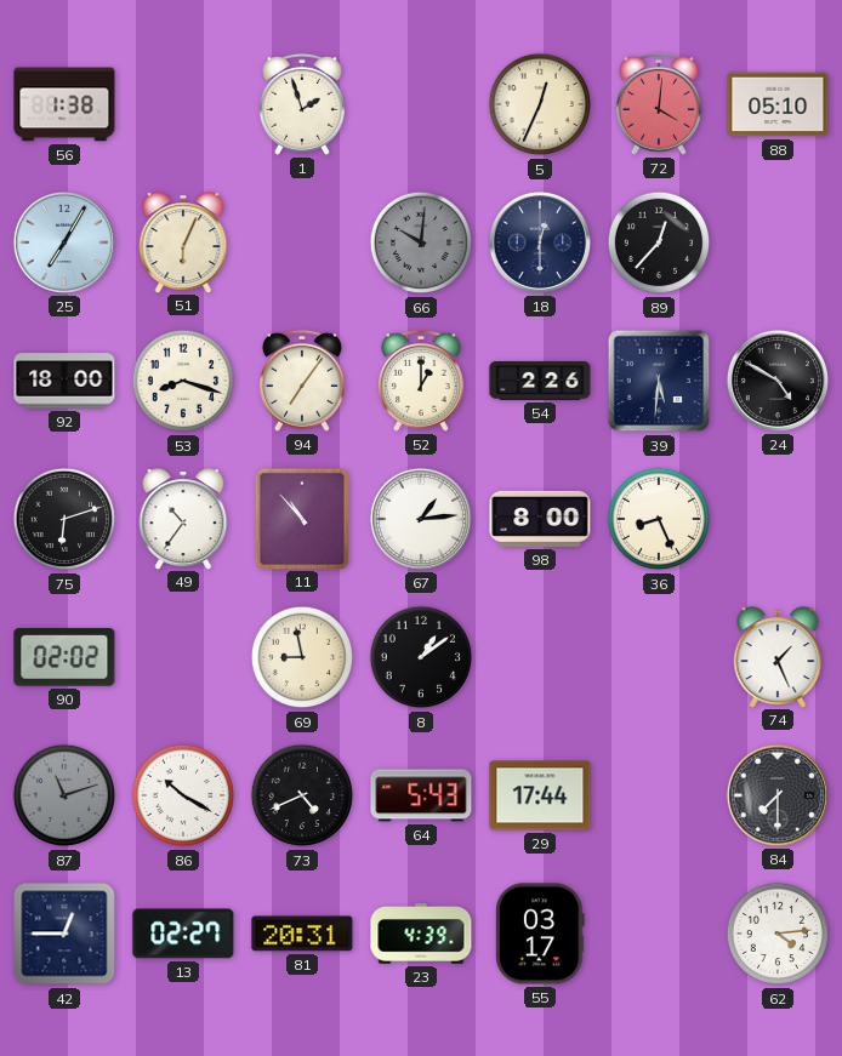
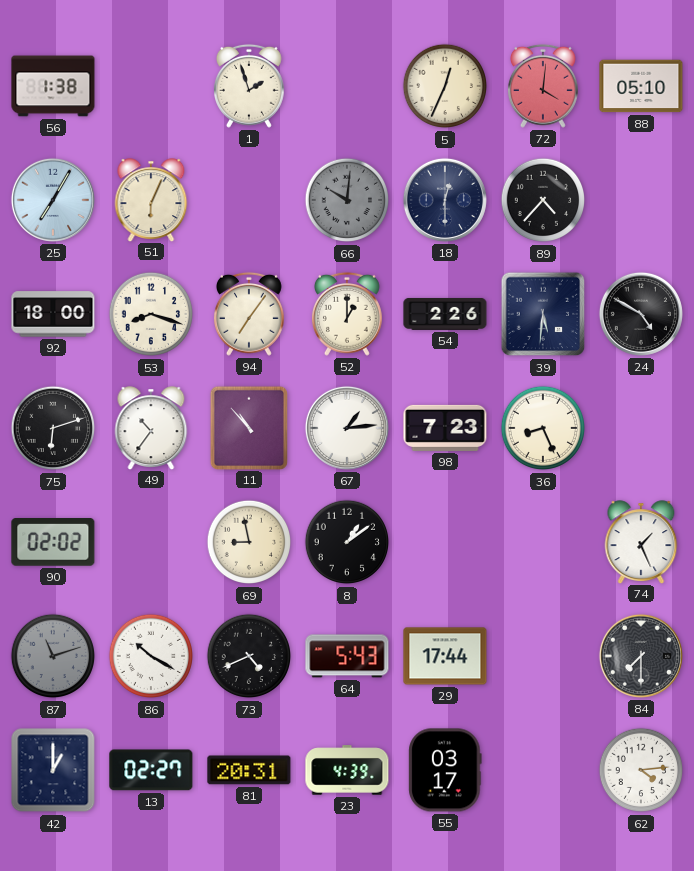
89: 12:37 -> 4:37
98: 8:00 -> 7:23
42: 12:45 -> 1:00
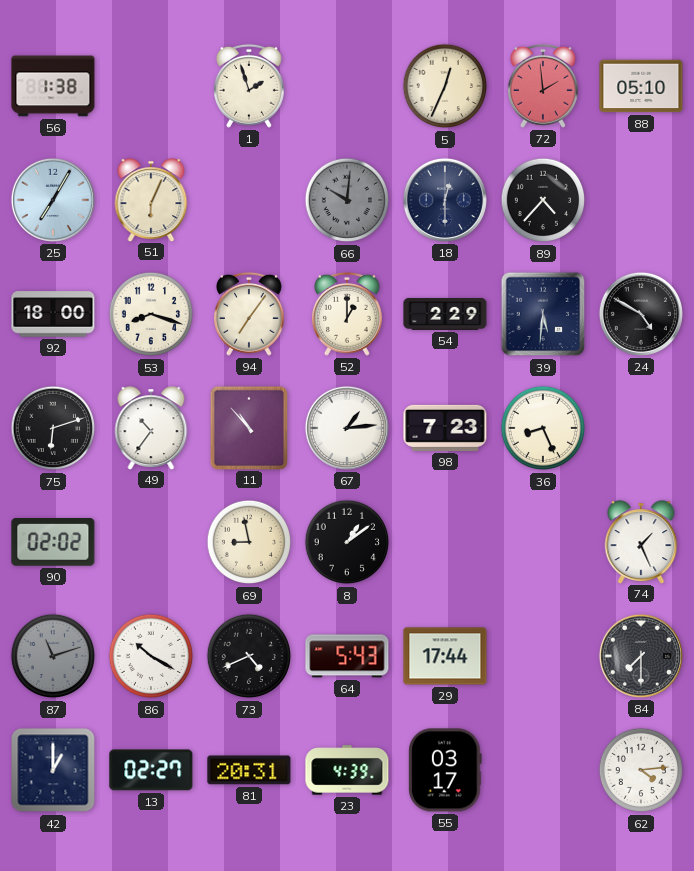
72: 4:01 -> 1:59
54: 2:26 -> 2:29
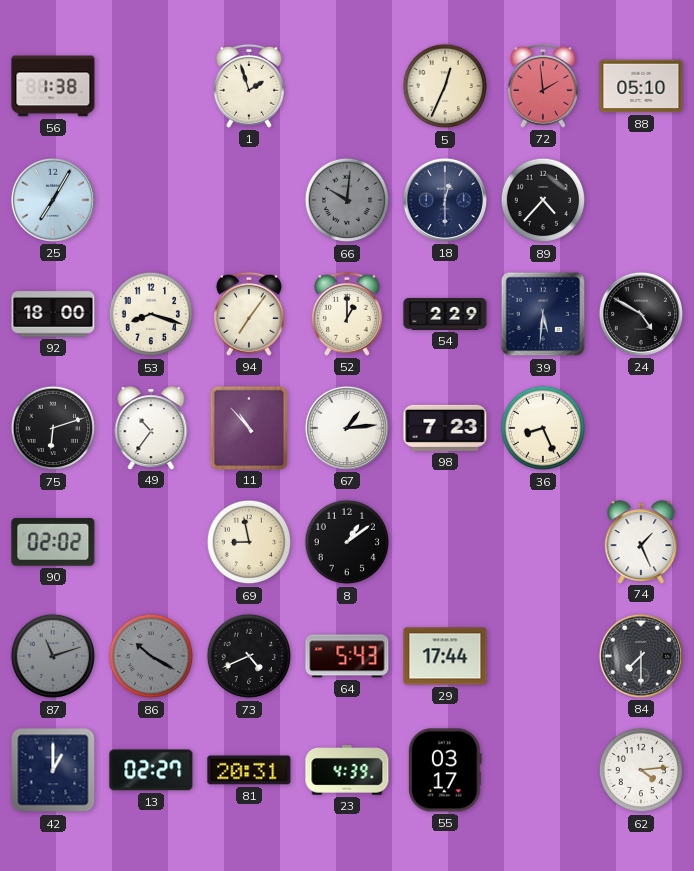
51: 6:04 -> none
86 dial: white -> grey
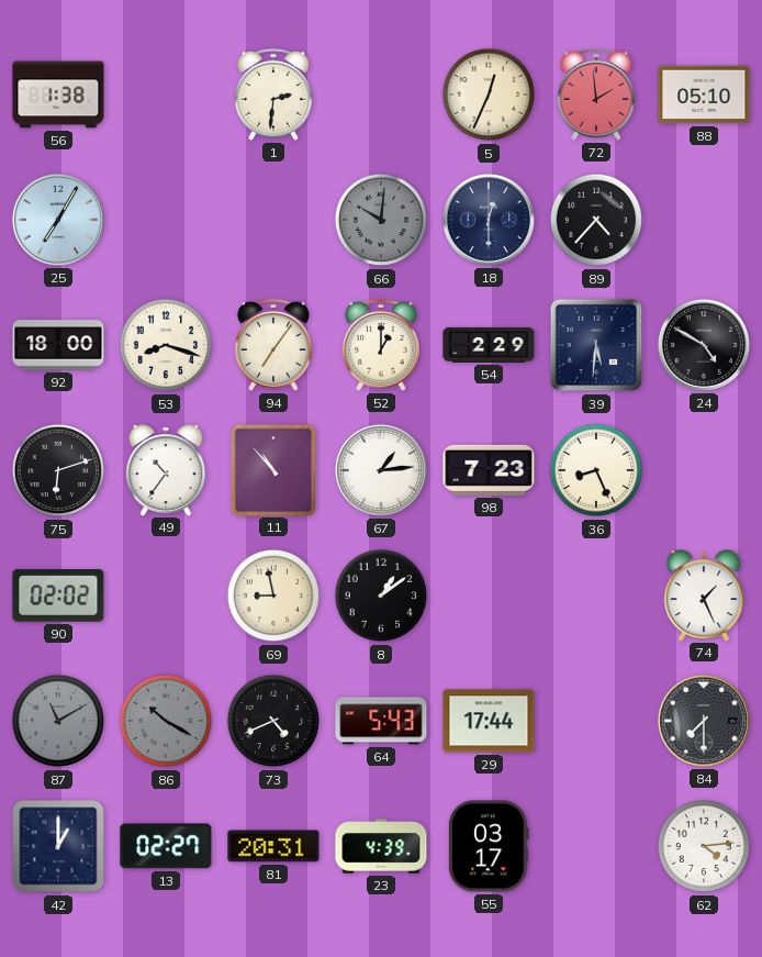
1: 1:57 -> 2:31
87: 11:12 -> 11:10
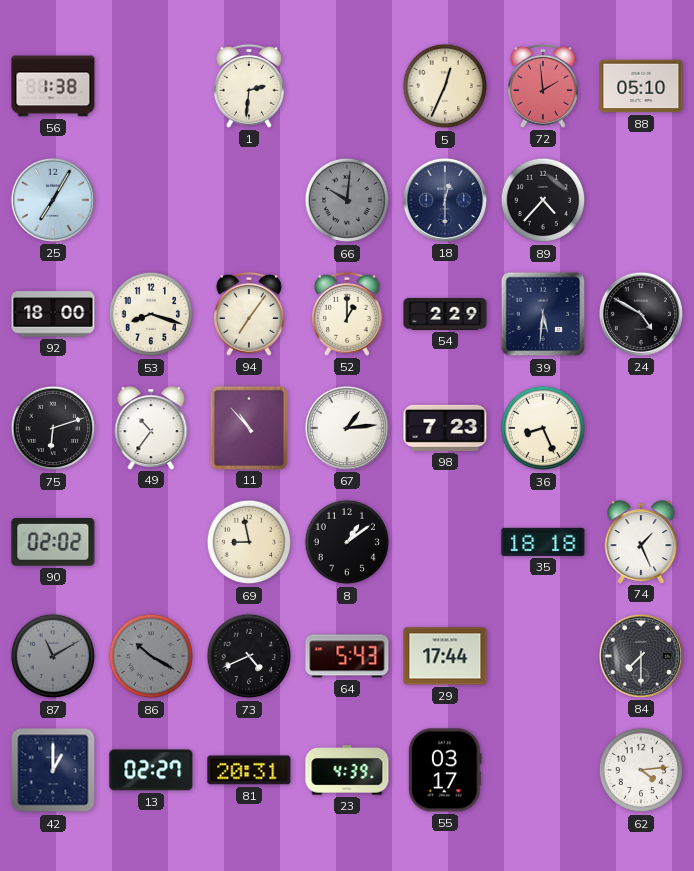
35: none -> 18:18
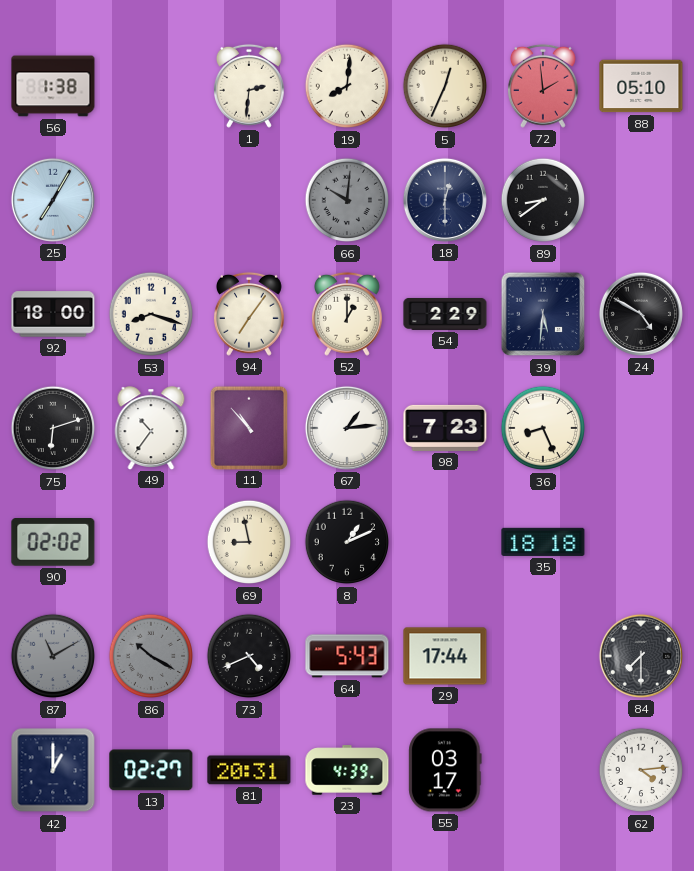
19: none -> 8:01
89: 4:37 -> 8:39
8: 1:09 -> 1:11
74: 1:26 -> none
